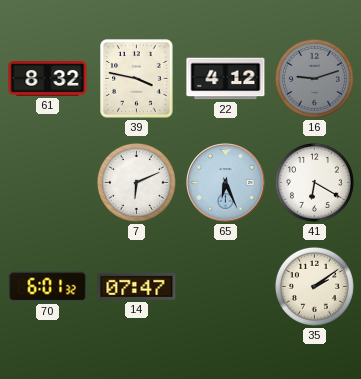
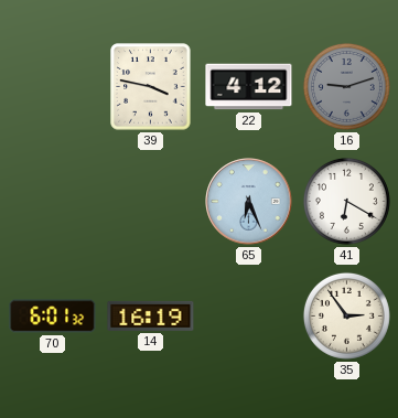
61: 8:32 -> none
7: 6:11 -> none
14: 07:47 -> 16:19
35: 2:09 -> 2:54
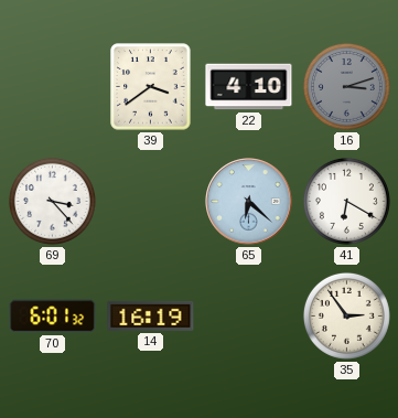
39: 3:47 -> 3:39
22: 4:12 -> 4:10
16: 9:12 -> 3:12
69: none -> 3:23
65: 6:26 -> 6:22
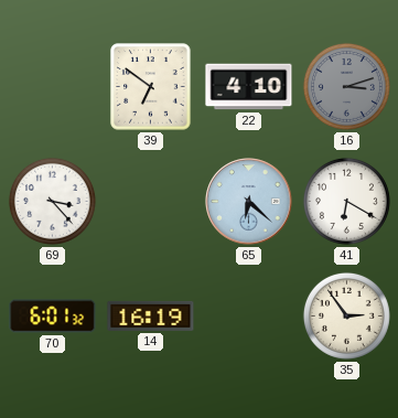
39: 3:39 -> 6:51
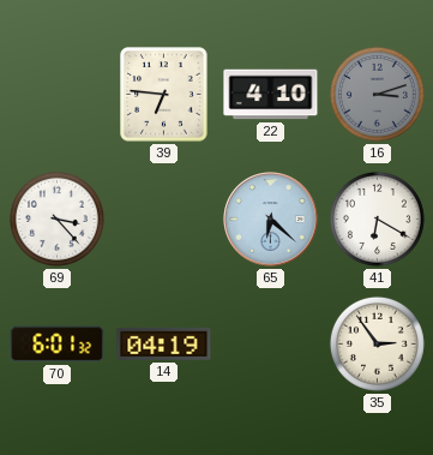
39: 6:51 -> 6:46
14: 16:19 -> 04:19
